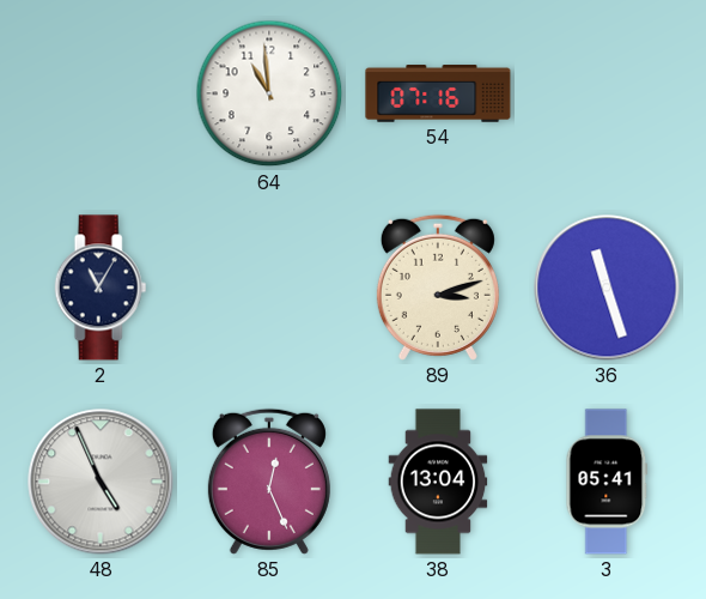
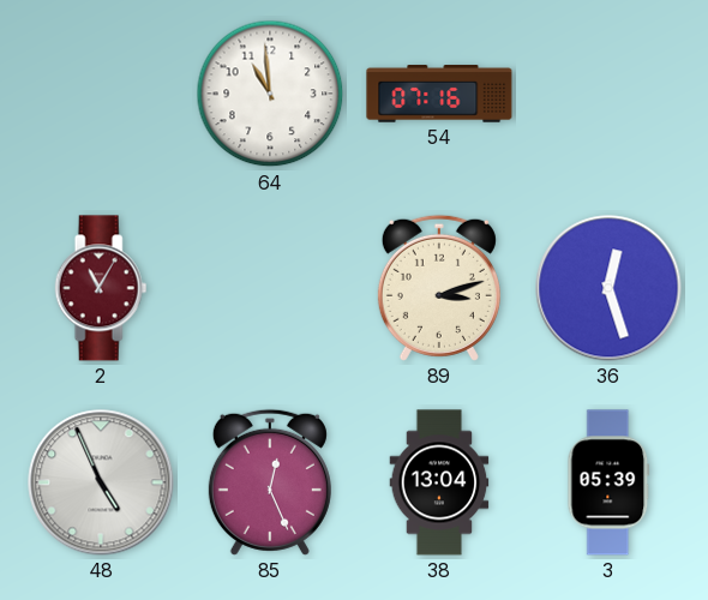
2 dial: navy -> burgundy
36: 11:27 -> 12:27
3: 05:41 -> 05:39
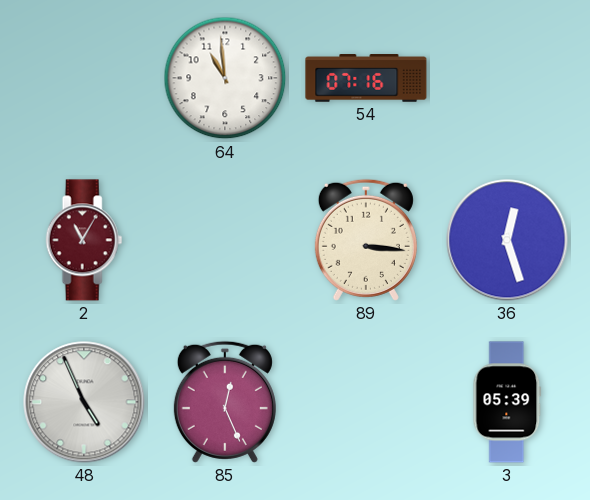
89: 3:12 -> 3:16
38: 13:04 -> none
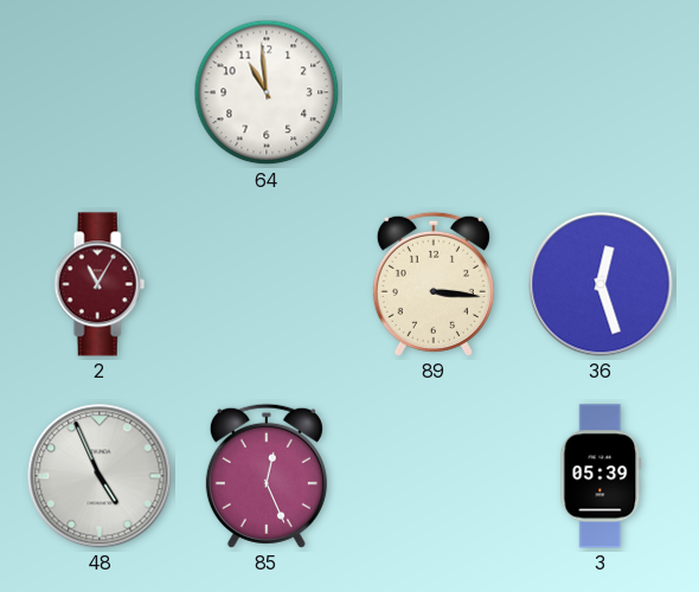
54: 07:16 -> none
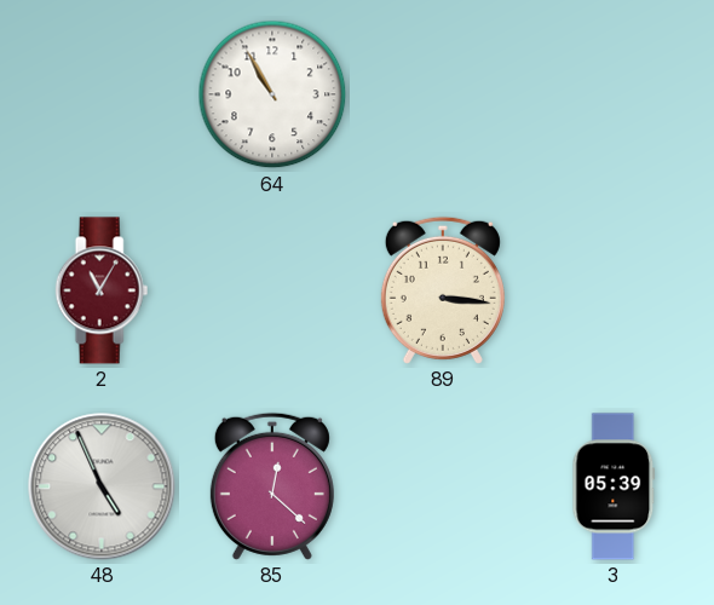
64: 10:59 -> 10:55
36: 12:27 -> none
85: 12:26 -> 12:22
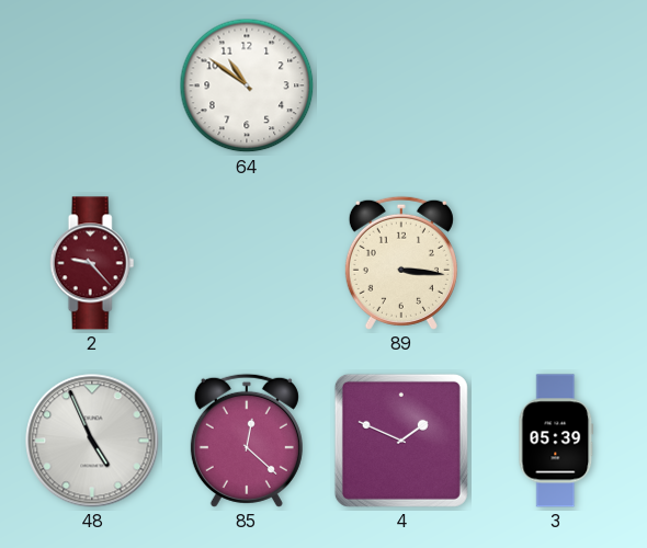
64: 10:55 -> 10:51
2: 11:05 -> 9:23
4: none -> 1:49
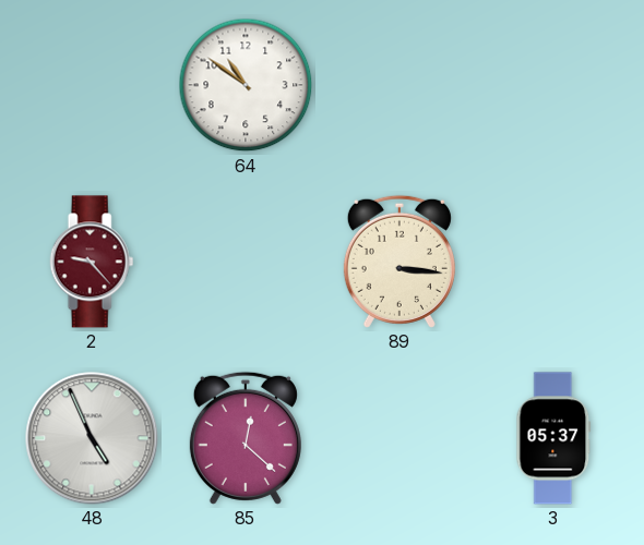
4: 1:49 -> none
3: 05:39 -> 05:37
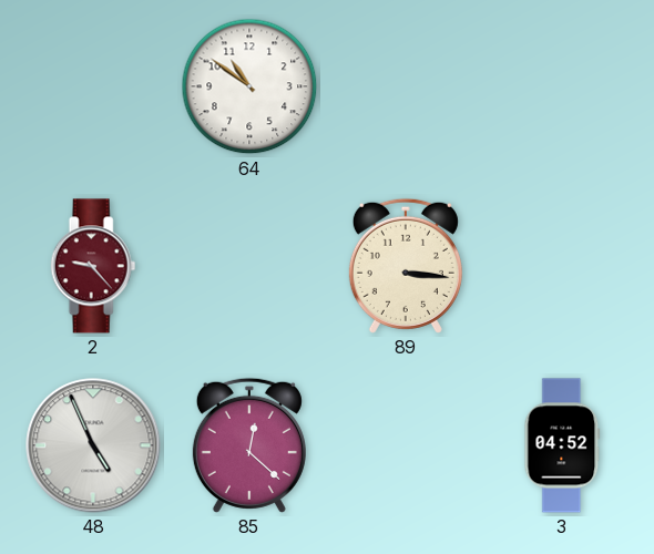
3: 05:37 -> 04:52
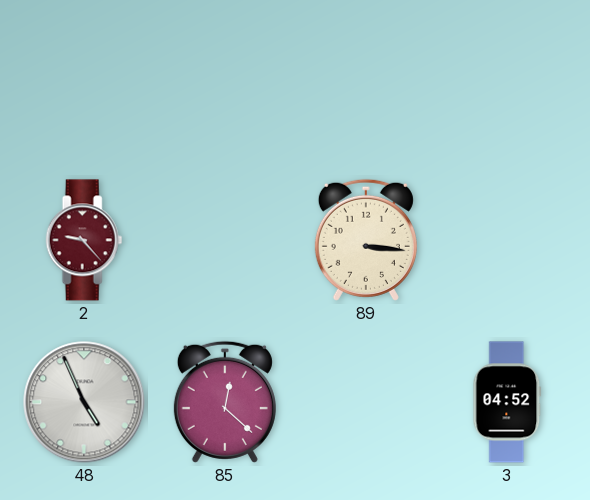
64: 10:51 -> none
